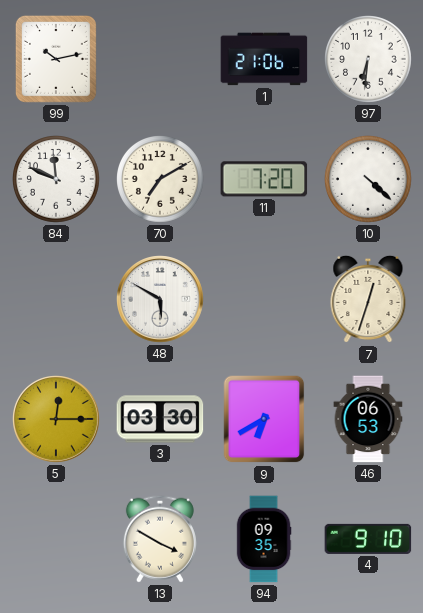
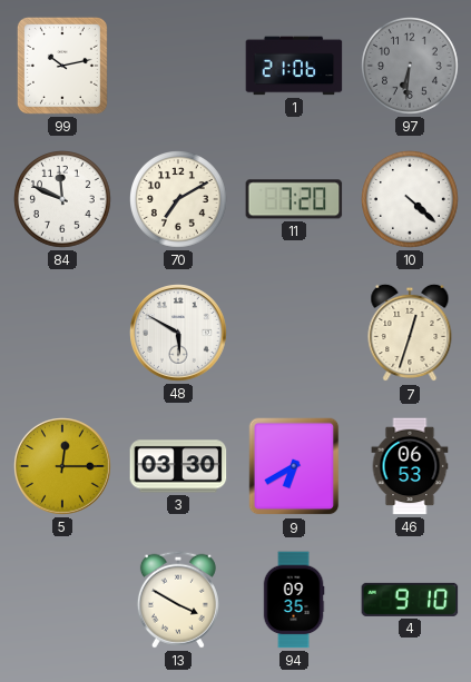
97 dial: white -> grey
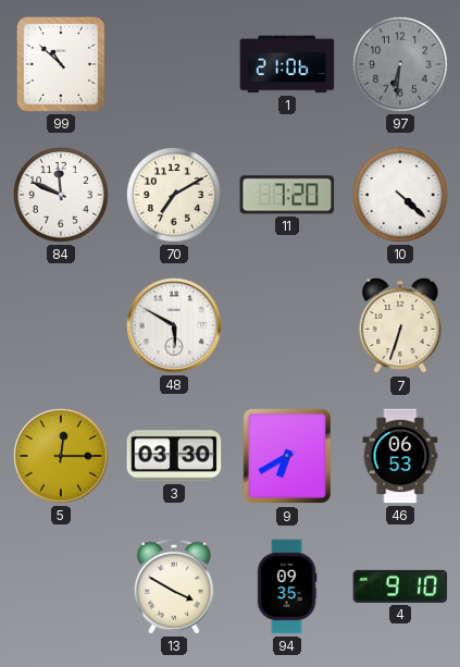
99: 10:13 -> 10:52
7: 12:33 -> 6:33
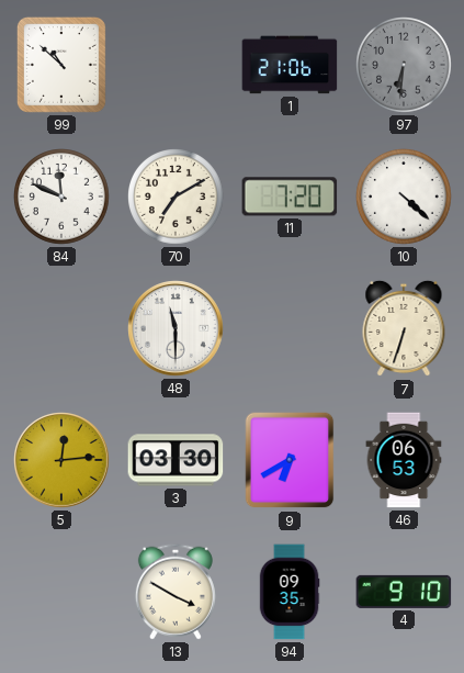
48: 5:50 -> 11:30
5: 12:15 -> 12:14
